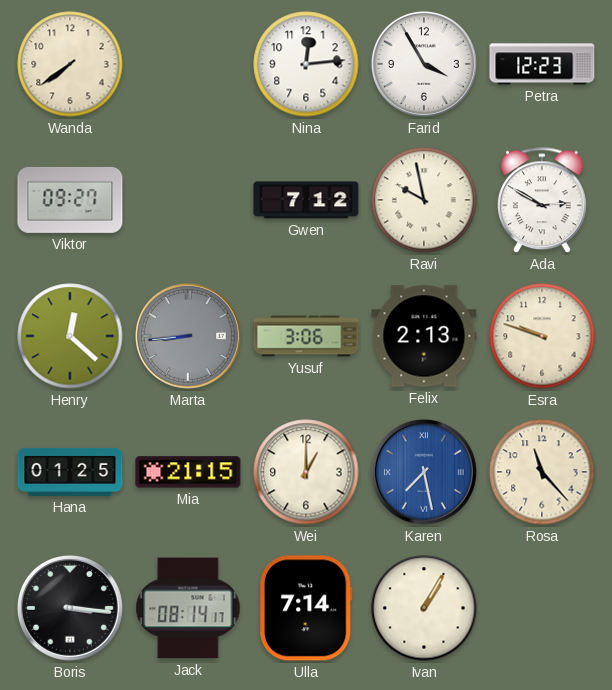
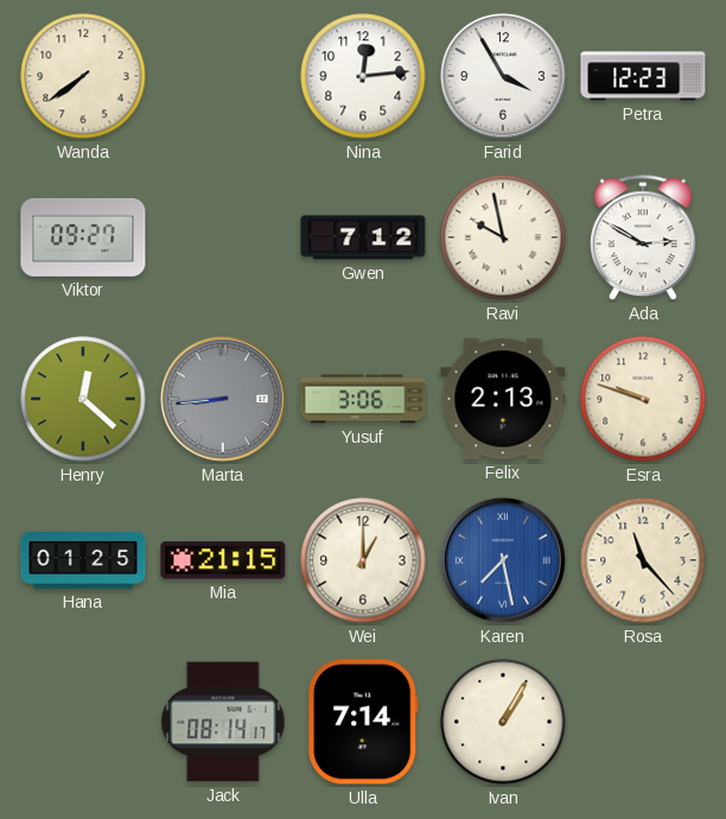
Boris: 3:16 -> none
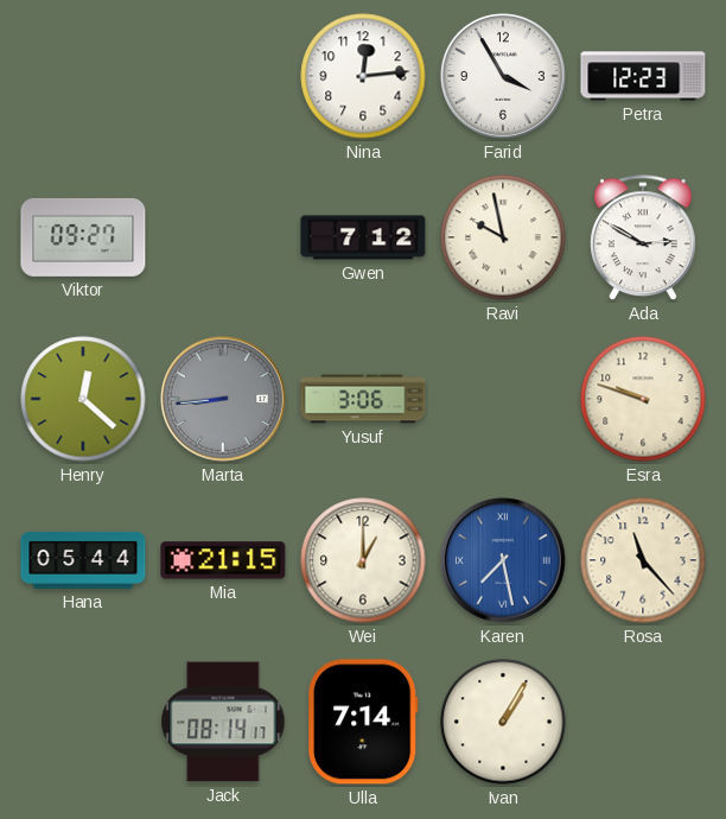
Wanda: 7:39 -> none
Felix: 2:13 -> none
Hana: 01:25 -> 05:44
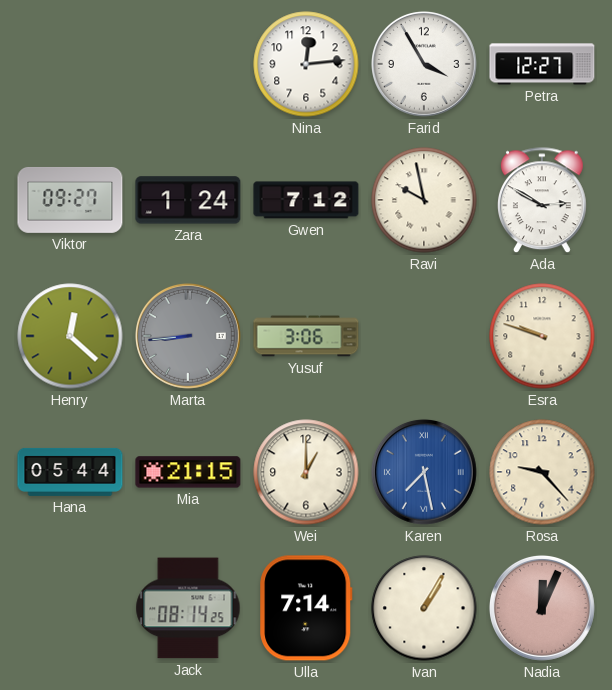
Petra: 12:23 -> 12:27
Zara: none -> 1:24
Rosa: 11:23 -> 9:23
Jack: 08:14:17 -> 08:14:25
Nadia: none -> 12:04
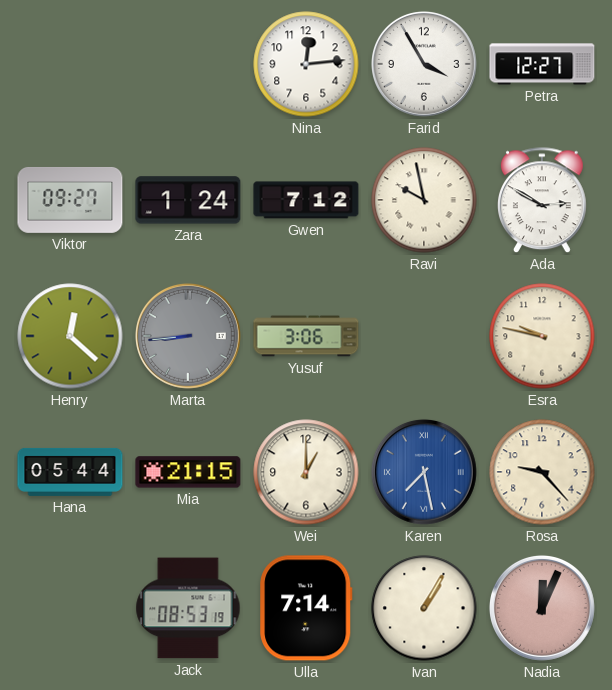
Esra: 9:48 -> 9:47
Jack: 08:14 -> 08:53
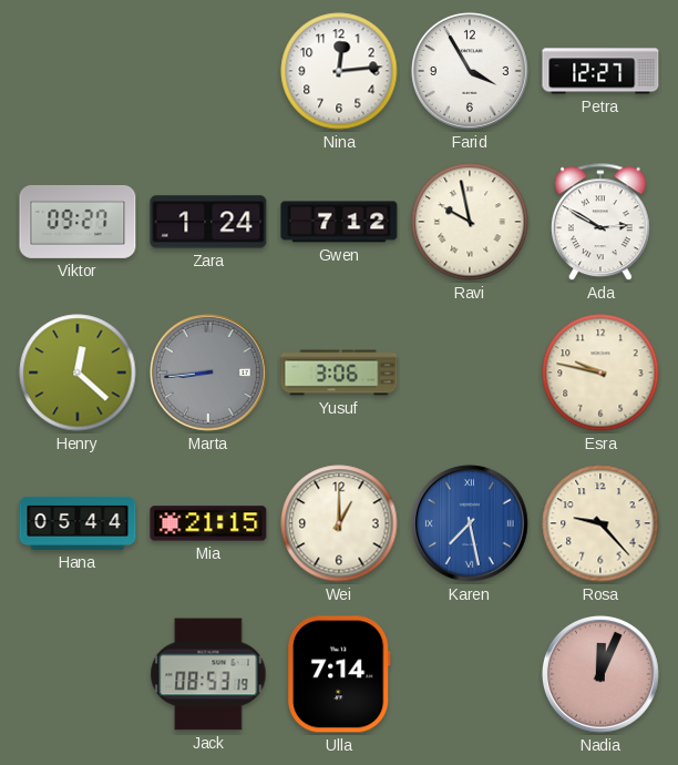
Ivan: 1:05 -> none
